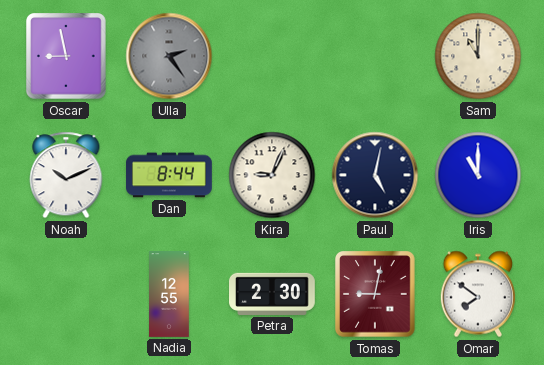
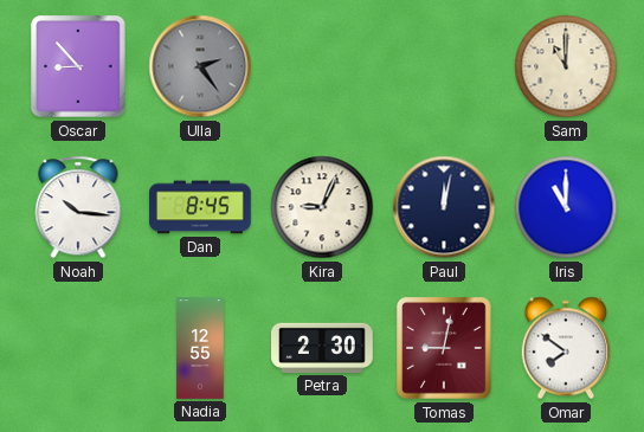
Oscar: 8:58 -> 8:53
Noah: 10:11 -> 10:16
Dan: 8:44 -> 8:45
Paul: 5:02 -> 12:02
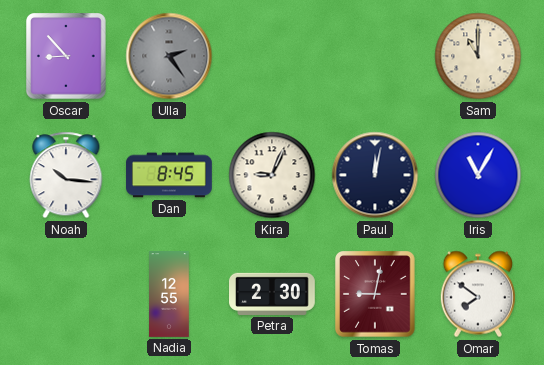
Iris: 11:00 -> 11:05
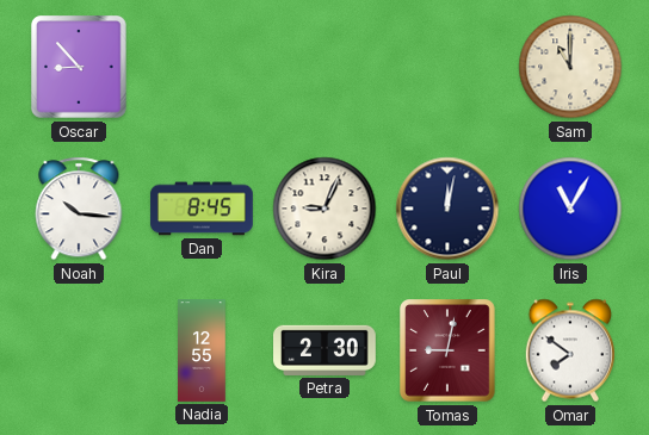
Ulla: 2:24 -> none
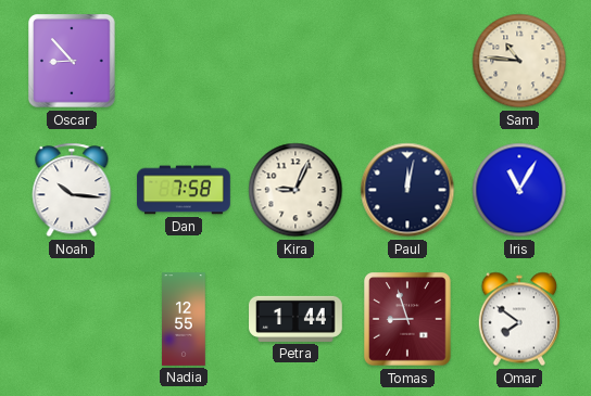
Sam: 11:00 -> 10:46
Dan: 8:45 -> 7:58
Petra: 2:30 -> 1:44
Tomas: 9:02 -> 8:57
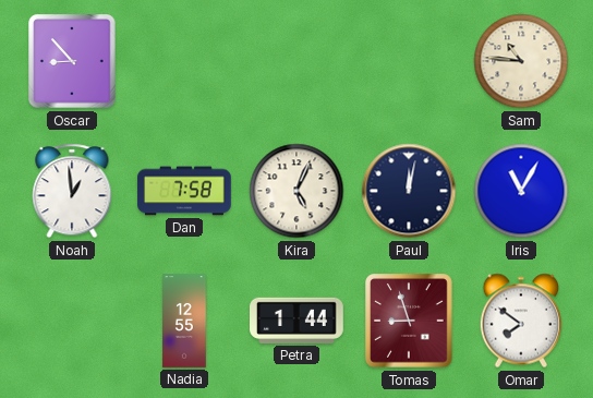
Noah: 10:16 -> 12:59
Kira: 9:04 -> 5:04
